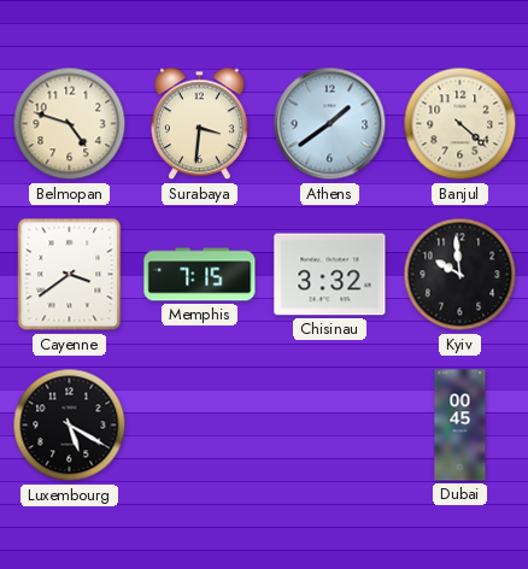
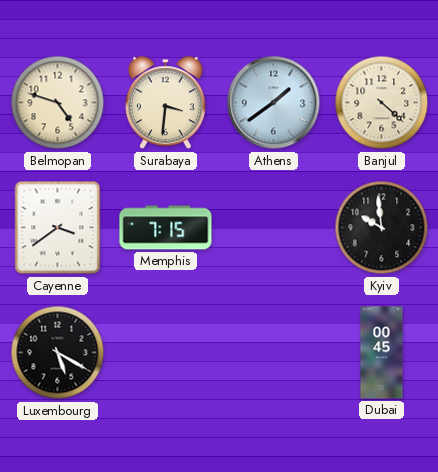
Chisinau: 3:32 -> none
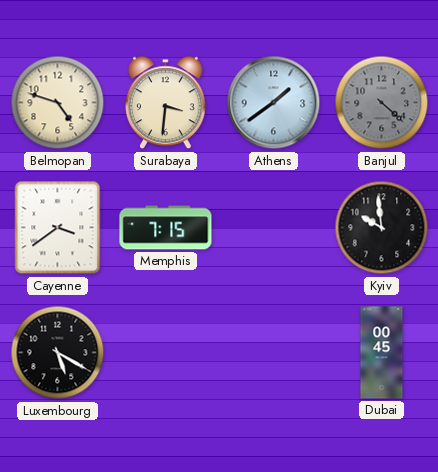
Banjul dial: cream -> grey
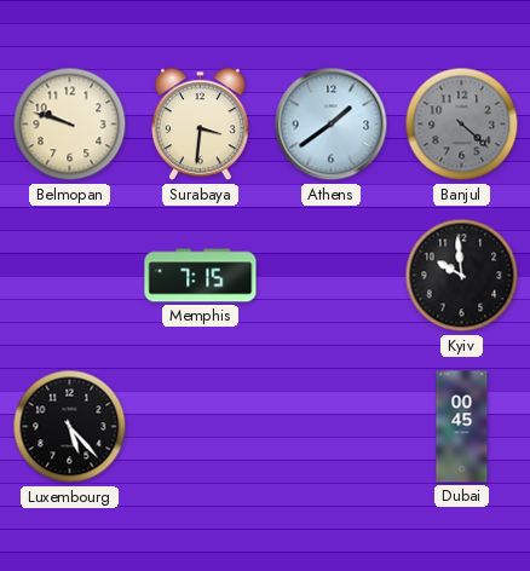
Belmopan: 4:48 -> 9:48
Cayenne: 3:39 -> none
Luxembourg: 5:20 -> 5:23
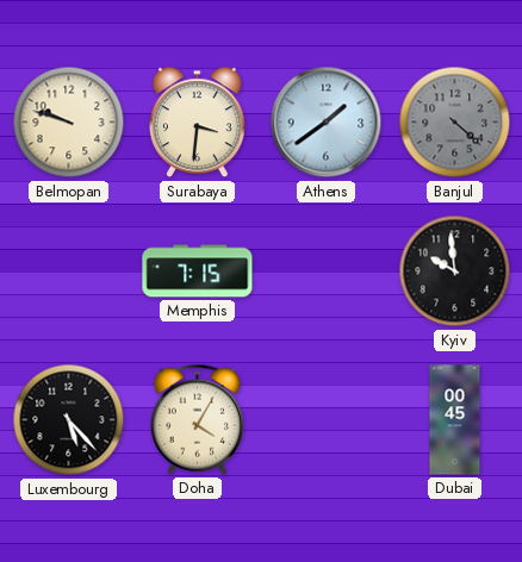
Doha: none -> 4:05
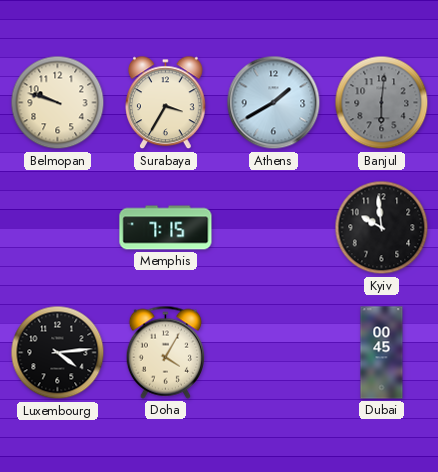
Surabaya: 3:31 -> 3:35
Athens: 1:39 -> 1:40
Banjul: 4:22 -> 6:01
Luxembourg: 5:23 -> 4:14
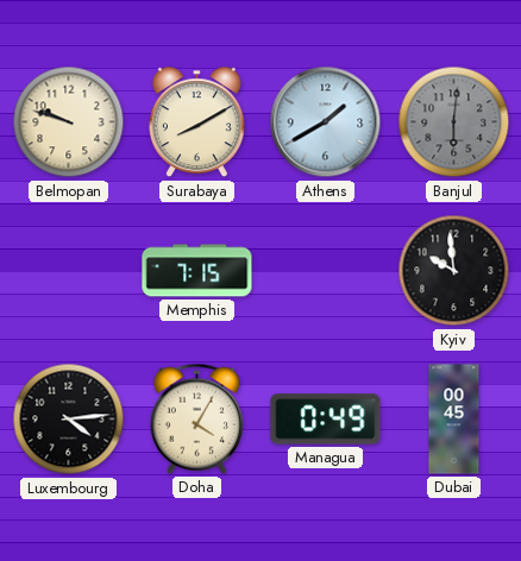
Surabaya: 3:35 -> 8:10
Managua: none -> 0:49
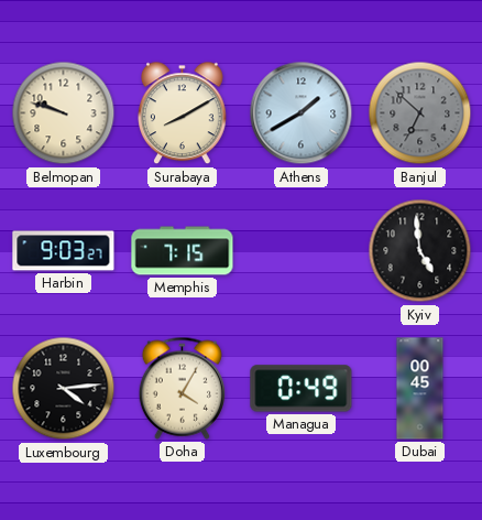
Banjul: 6:01 -> 6:52
Harbin: none -> 9:03
Kyiv: 9:59 -> 4:59
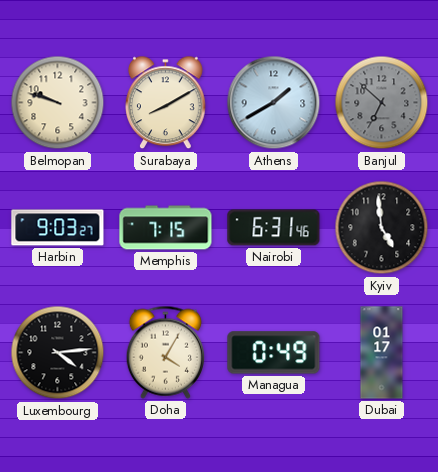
Nairobi: none -> 6:31
Dubai: 00:45 -> 01:17
